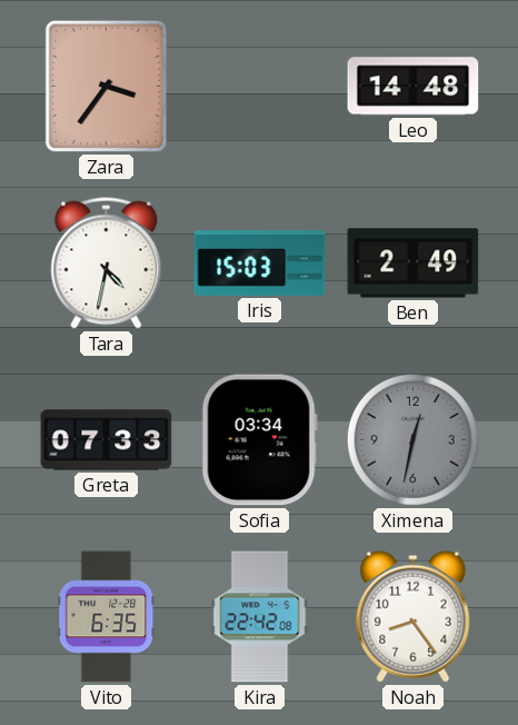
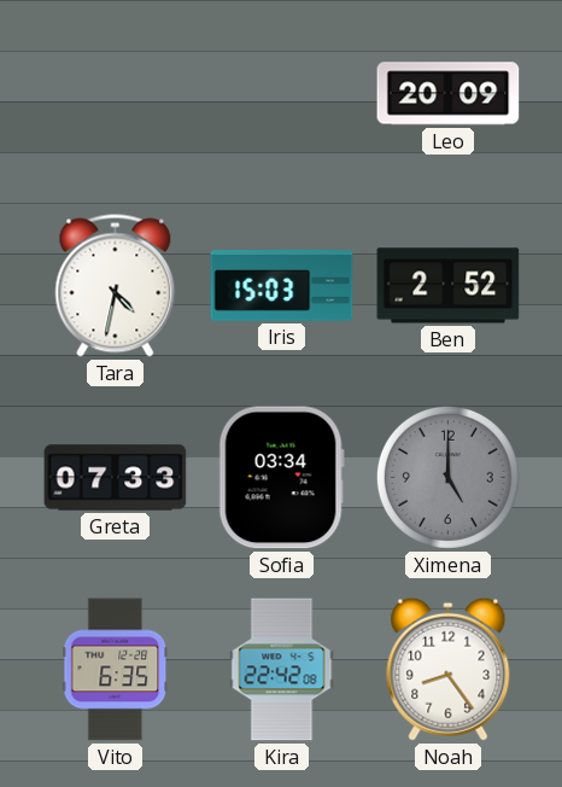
Zara: 3:36 -> none
Leo: 14:48 -> 20:09
Ben: 2:49 -> 2:52
Ximena: 12:32 -> 5:00
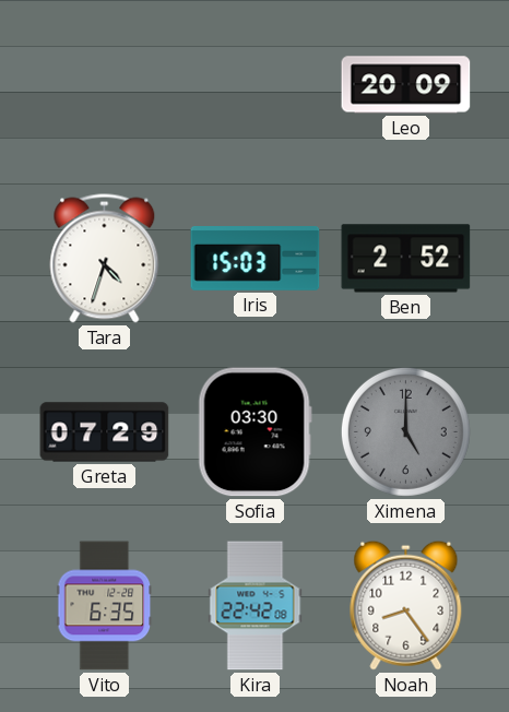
Tara: 4:32 -> 4:33
Greta: 07:33 -> 07:29
Sofia: 03:34 -> 03:30
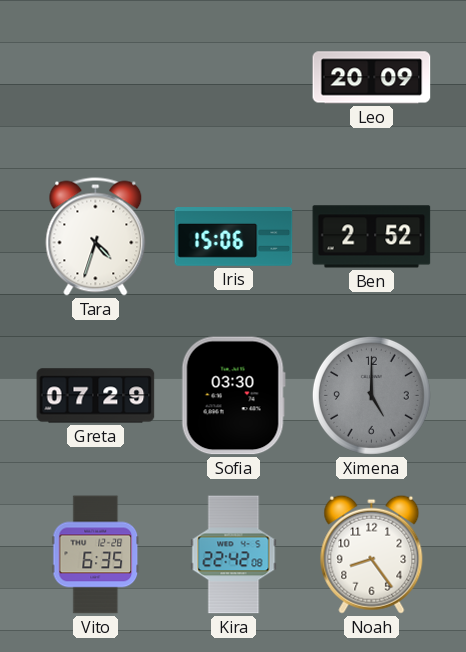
Iris: 15:03 -> 15:06
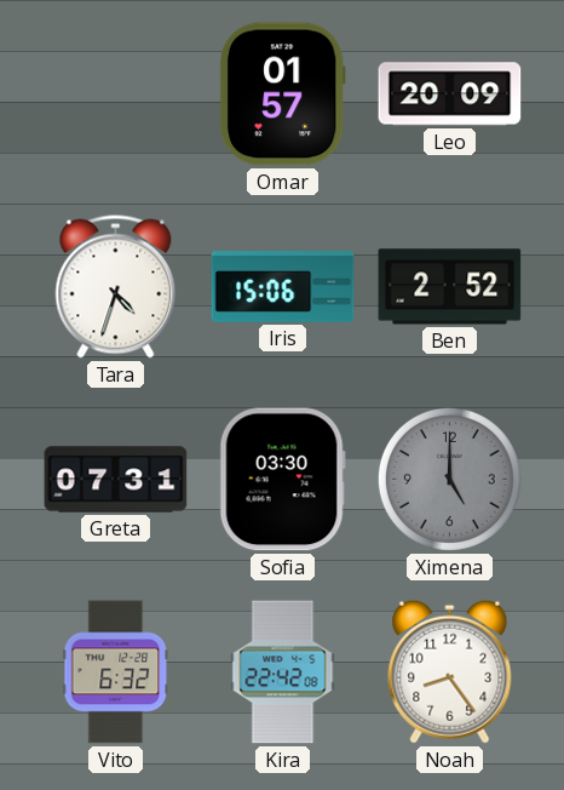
Omar: none -> 01:57
Greta: 07:29 -> 07:31
Vito: 6:35 -> 6:32
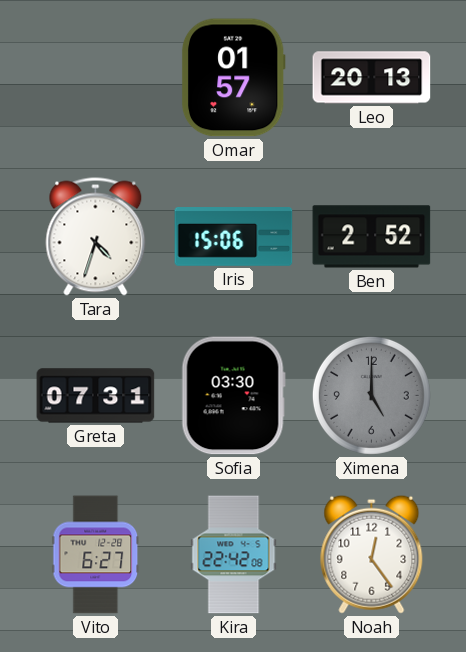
Leo: 20:09 -> 20:13
Vito: 6:32 -> 6:27
Noah: 8:24 -> 12:24
